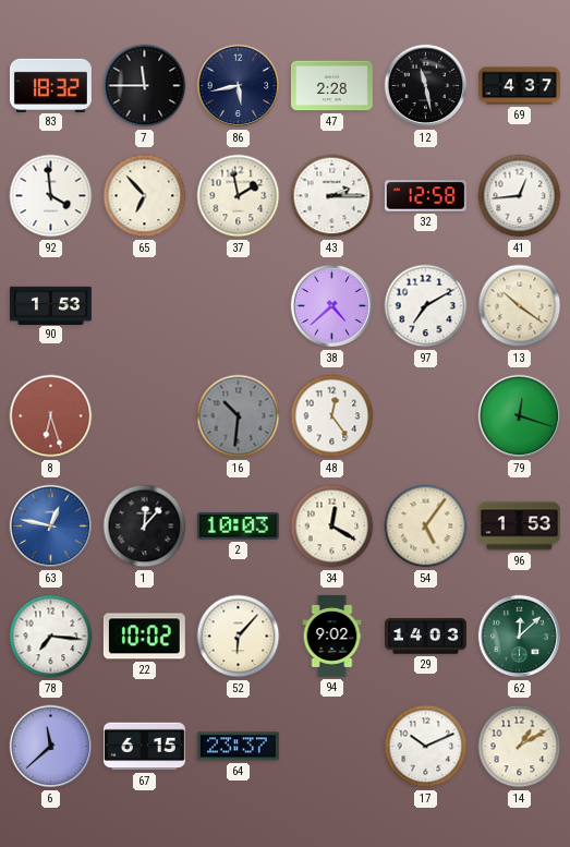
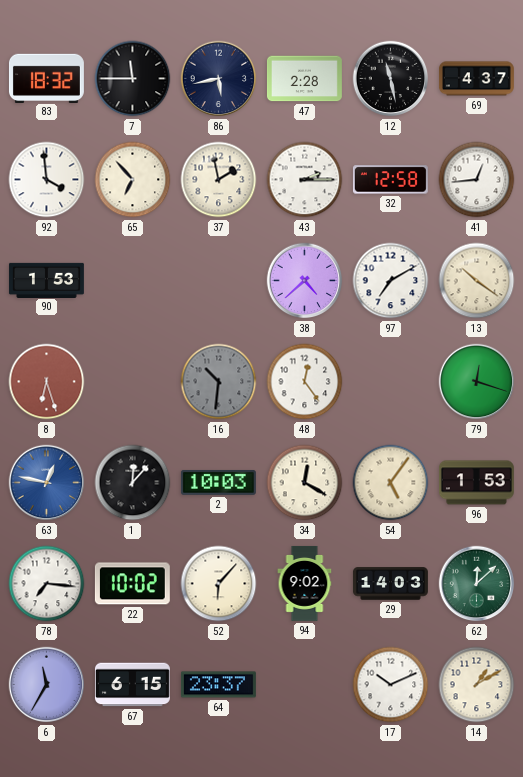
6: 11:38 -> 11:35
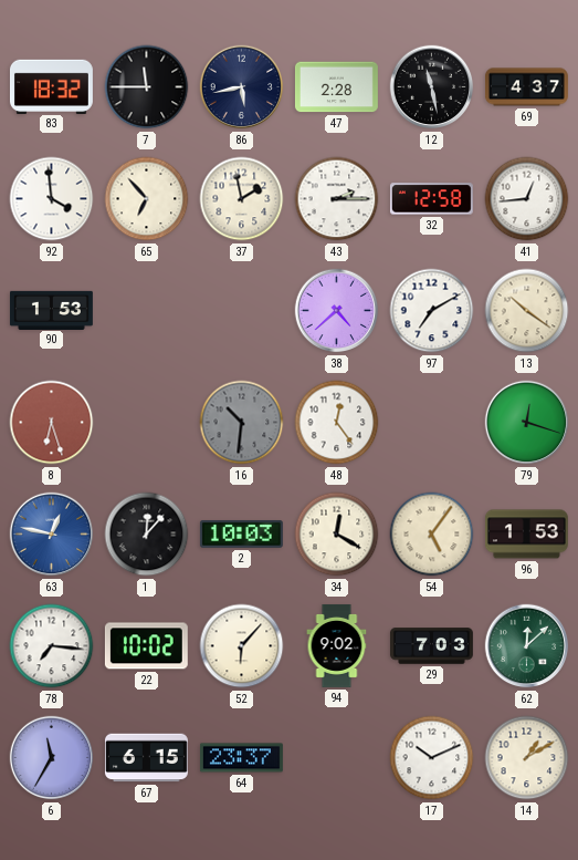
29: 14:03 -> 7:03
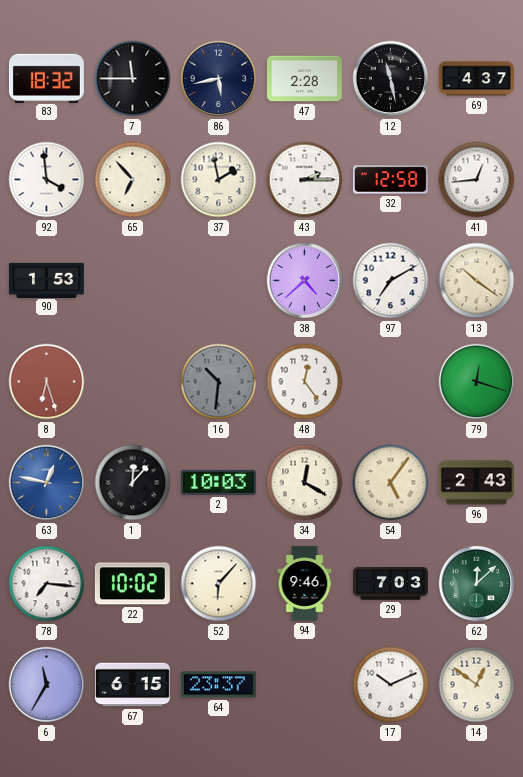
96: 1:53 -> 2:43
94: 9:02 -> 9:46
14: 1:10 -> 12:51
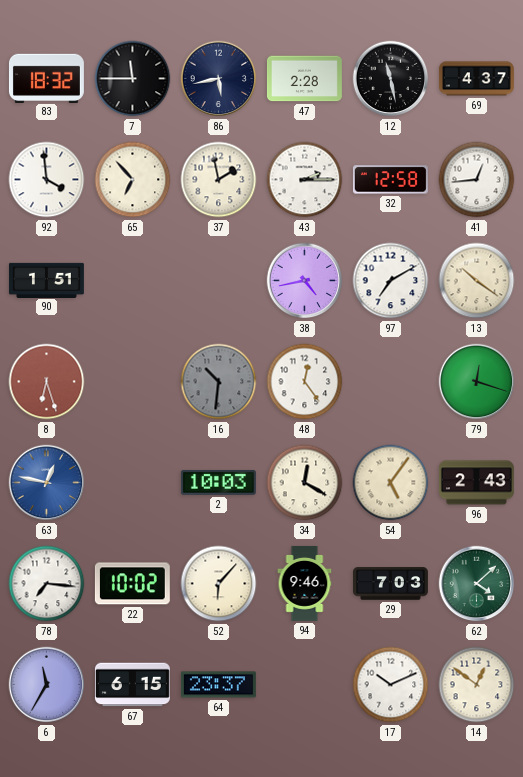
90: 1:53 -> 1:51
38: 4:38 -> 4:43
1: 12:07 -> none
62: 12:08 -> 4:08
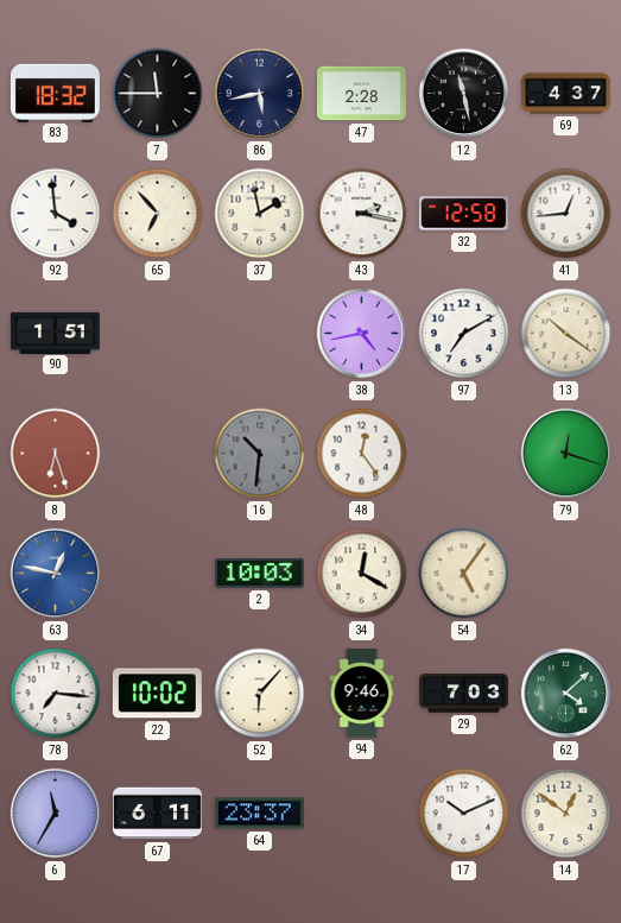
43: 2:15 -> 2:17
96: 2:43 -> none
67: 6:15 -> 6:11
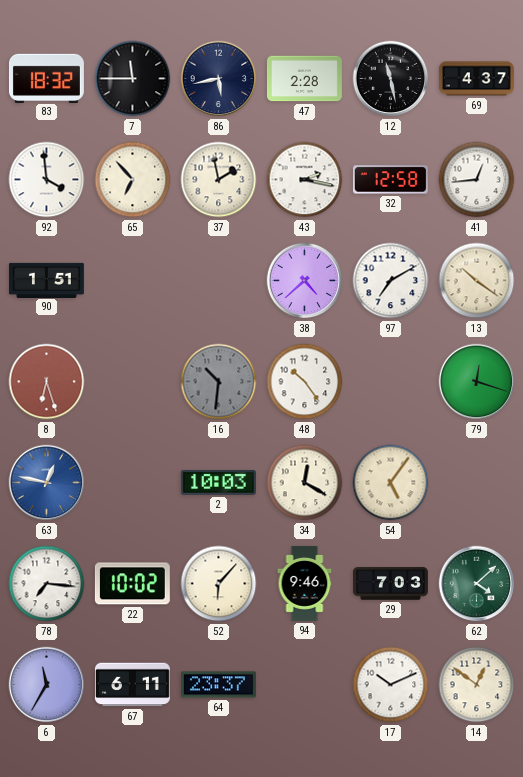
38: 4:43 -> 4:38
48: 12:24 -> 10:24
